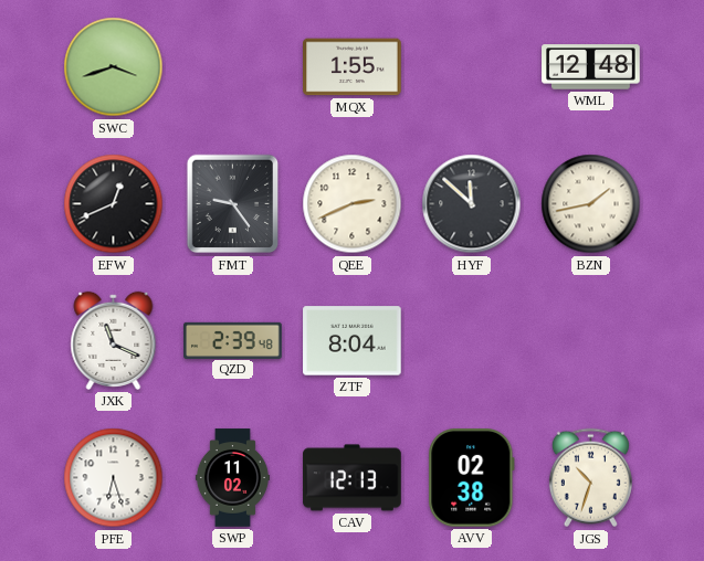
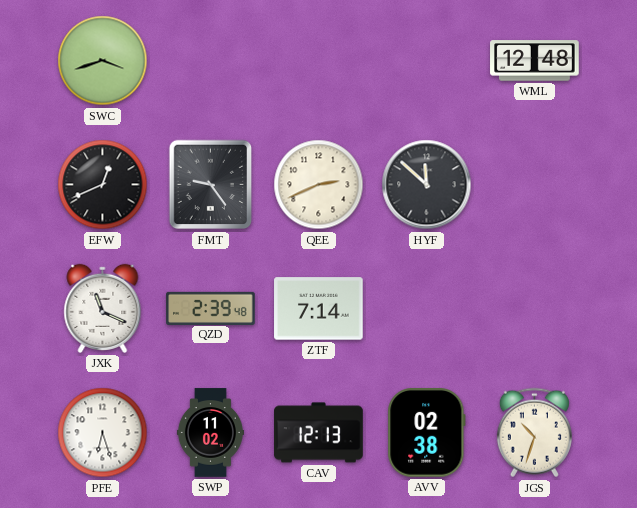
MQX: 1:55 -> none
BZN: 1:43 -> none
ZTF: 8:04 -> 7:14
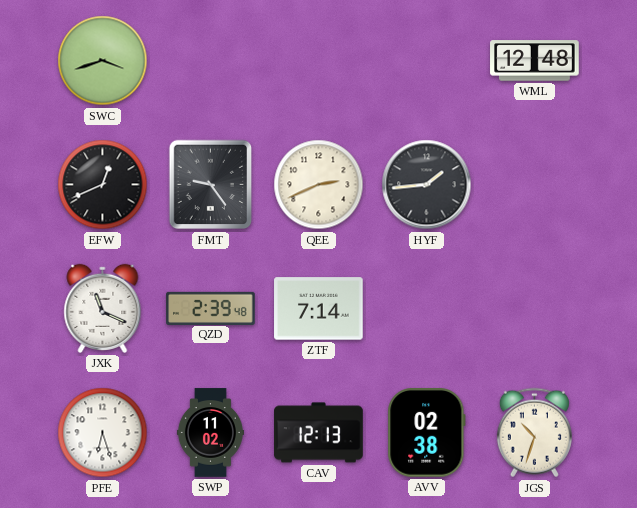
HYF: 11:52 -> 1:44
